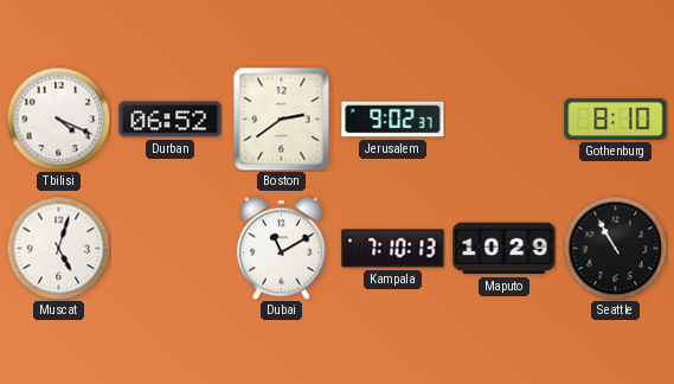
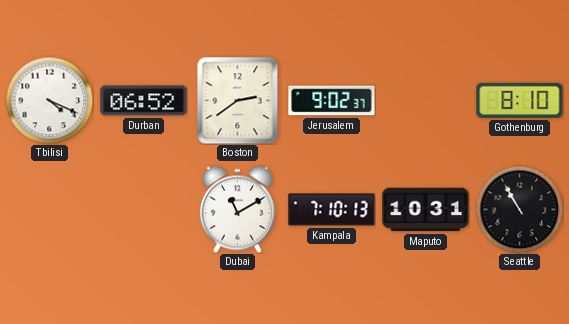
Muscat: 5:03 -> none
Maputo: 10:29 -> 10:31
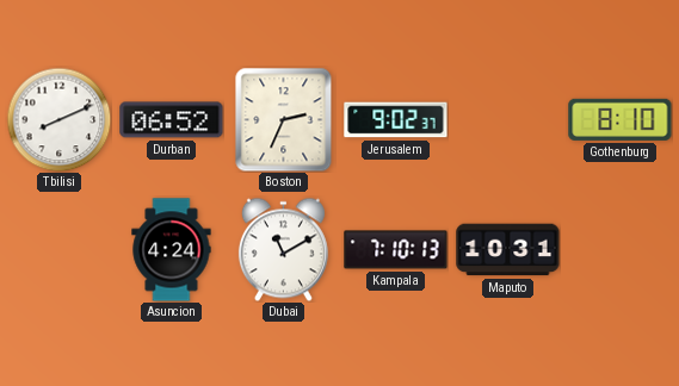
Tbilisi: 4:19 -> 8:11
Boston: 2:39 -> 2:34
Asuncion: none -> 4:24
Seattle: 10:55 -> none
